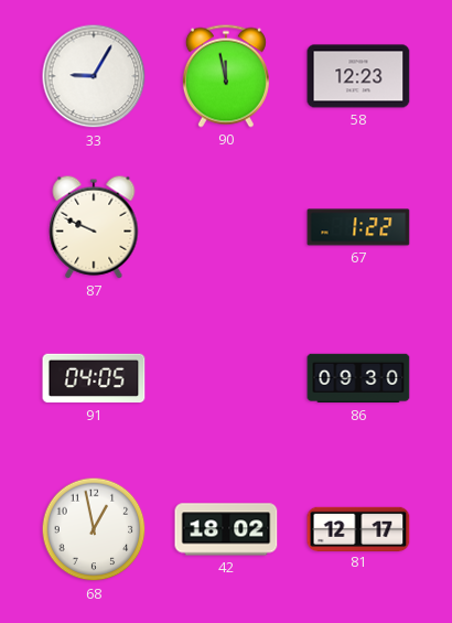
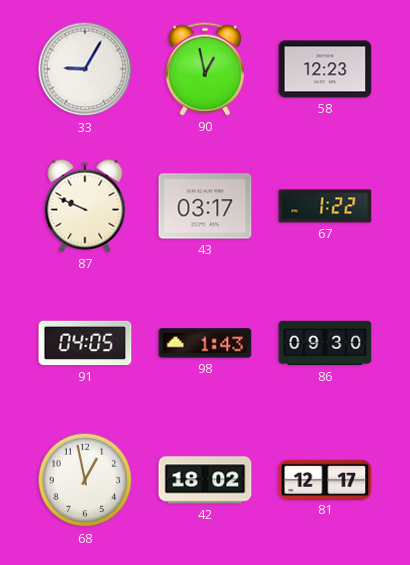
90: 11:58 -> 12:58
43: none -> 03:17
98: none -> 1:43
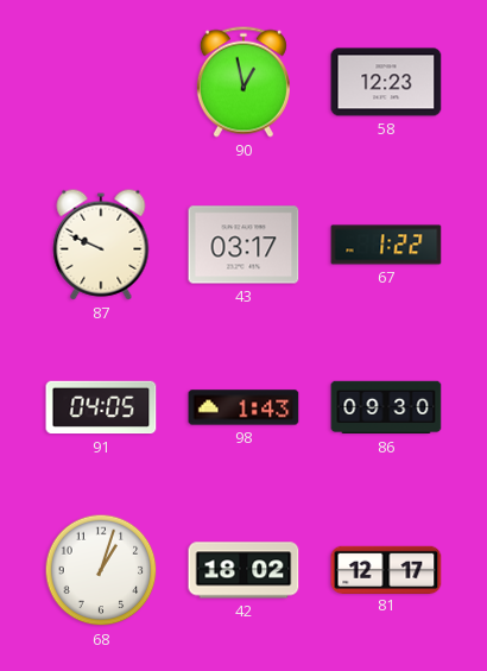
33: 9:05 -> none
68: 12:58 -> 1:03
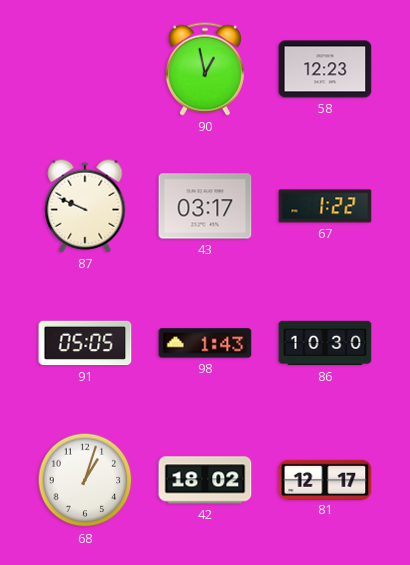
91: 04:05 -> 05:05
86: 09:30 -> 10:30
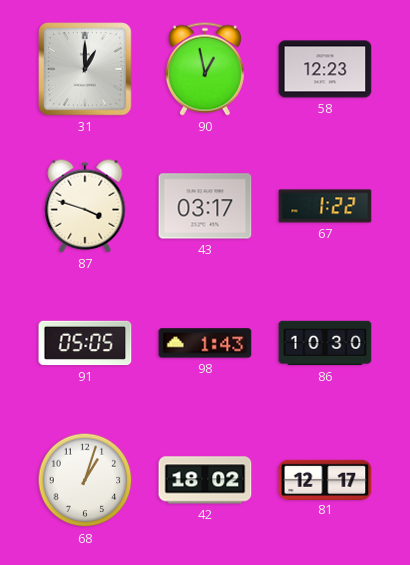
31: none -> 1:00
87: 9:49 -> 3:48
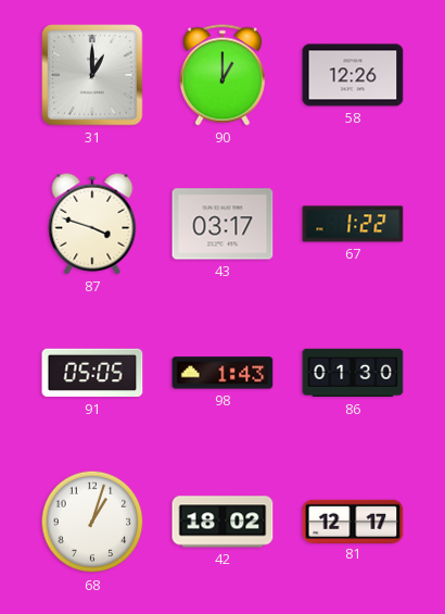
90: 12:58 -> 1:00
58: 12:23 -> 12:26
86: 10:30 -> 01:30
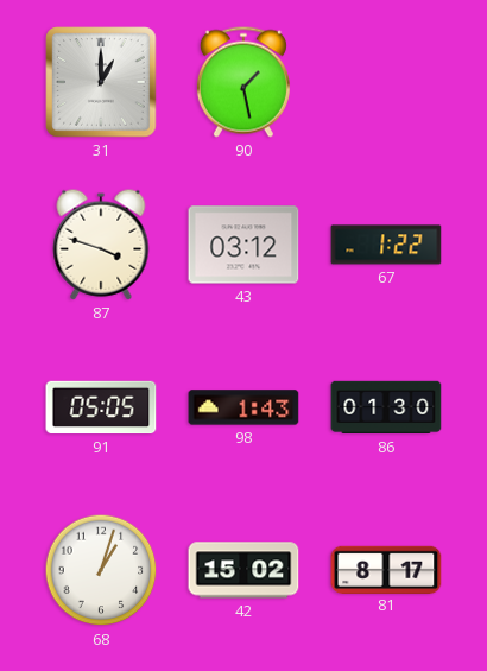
90: 1:00 -> 1:28
58: 12:26 -> none
43: 03:17 -> 03:12
42: 18:02 -> 15:02
81: 12:17 -> 8:17
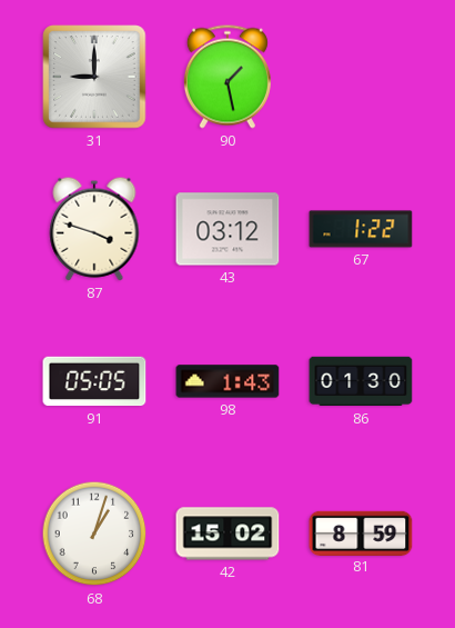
31: 1:00 -> 9:00
81: 8:17 -> 8:59
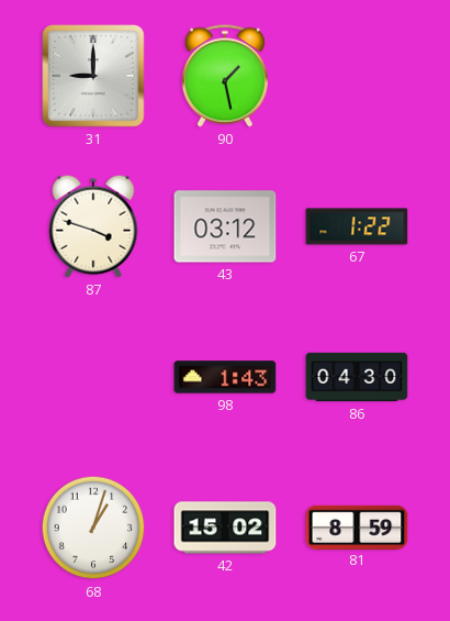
91: 05:05 -> none
86: 01:30 -> 04:30
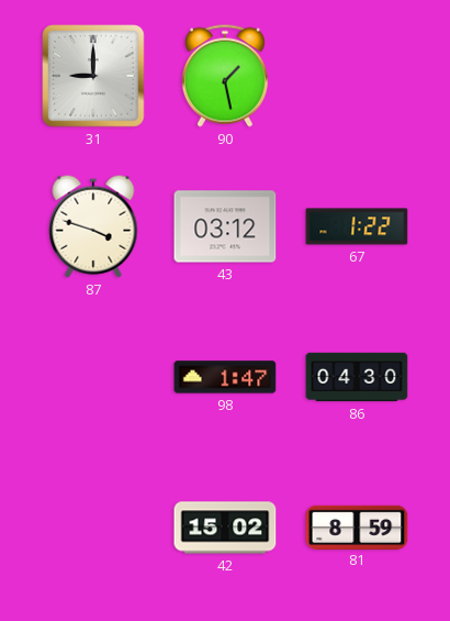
98: 1:43 -> 1:47
68: 1:03 -> none
